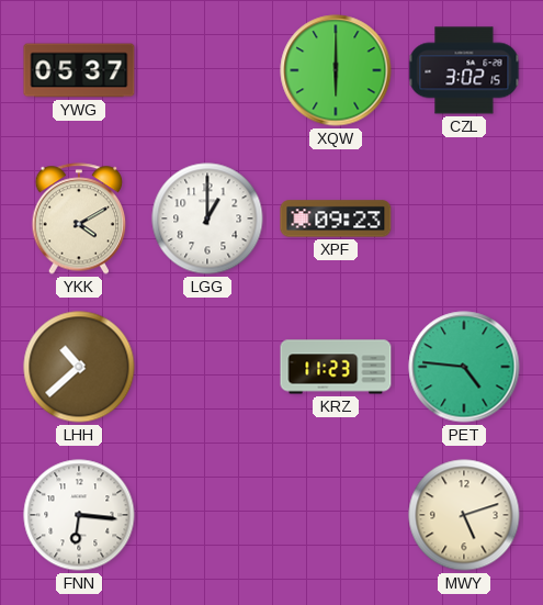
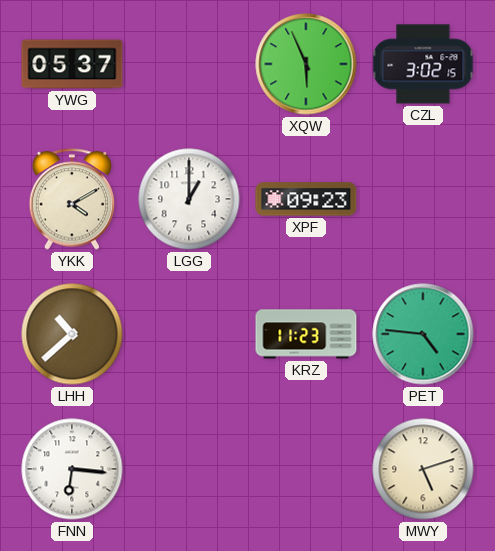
XQW: 6:00 -> 5:56
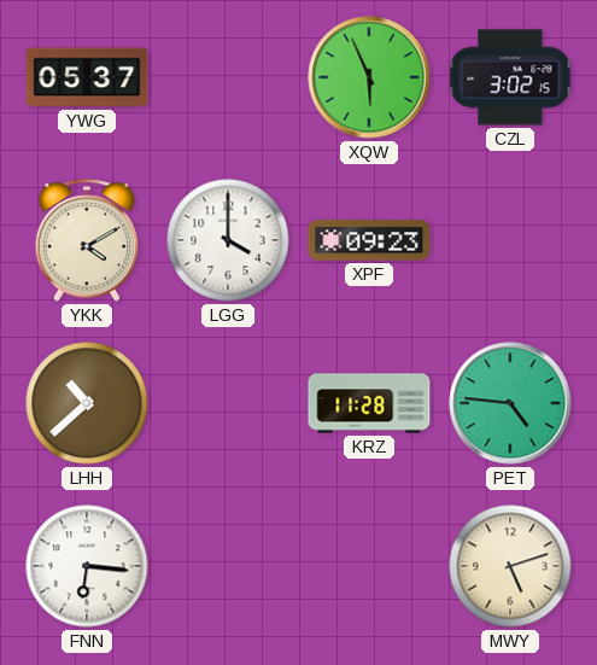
LGG: 1:00 -> 4:00
KRZ: 11:23 -> 11:28
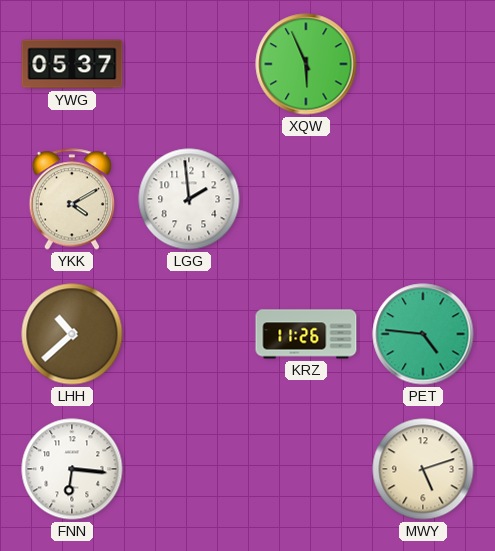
CZL: 3:02 -> none
LGG: 4:00 -> 1:59
XPF: 09:23 -> none
KRZ: 11:28 -> 11:26
